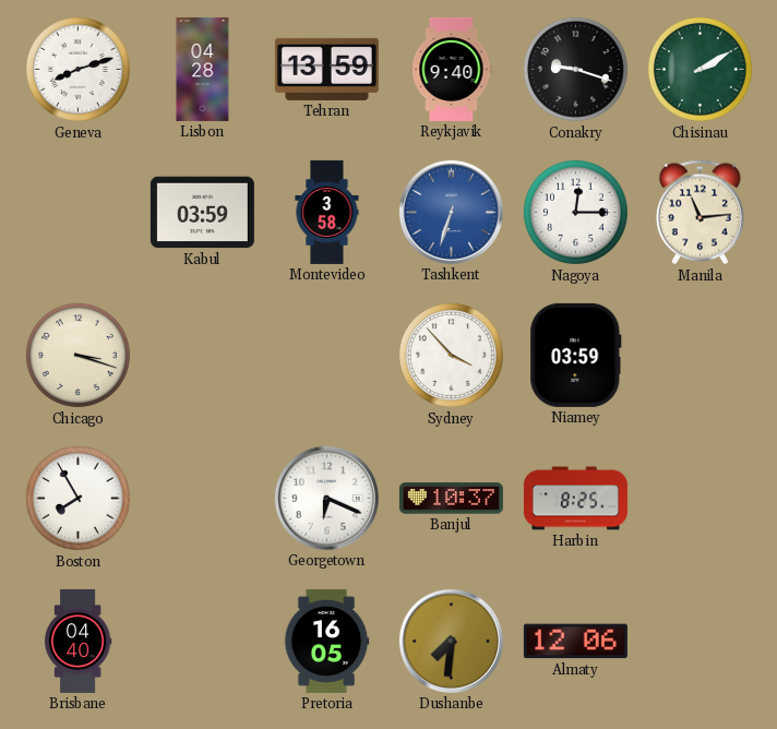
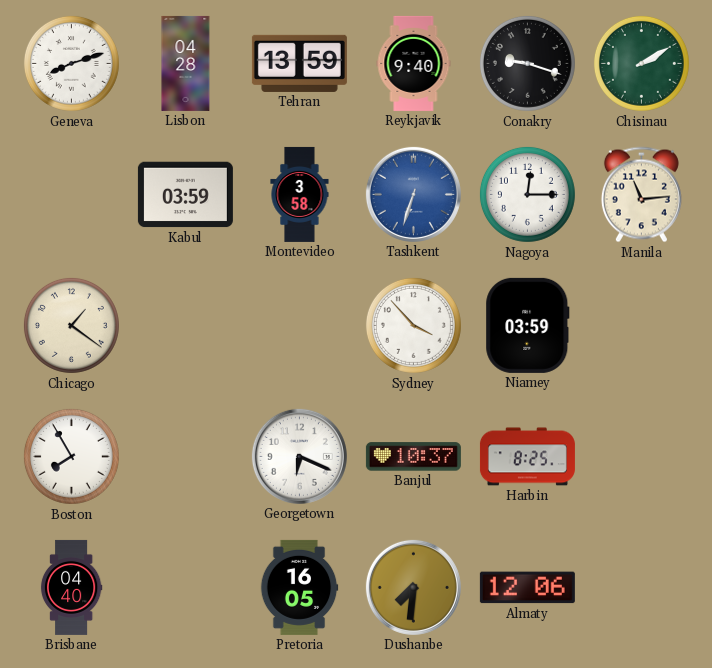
Chicago: 3:18 -> 1:21
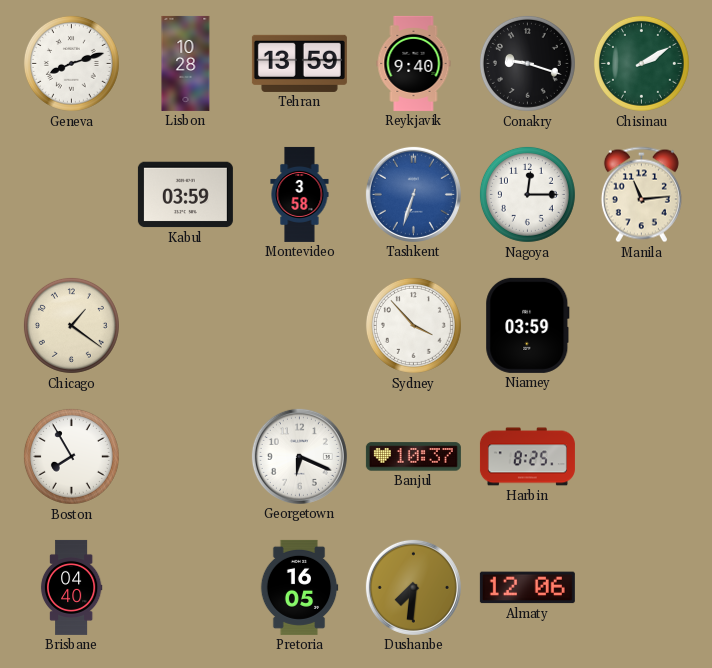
Lisbon: 04:28 -> 10:28
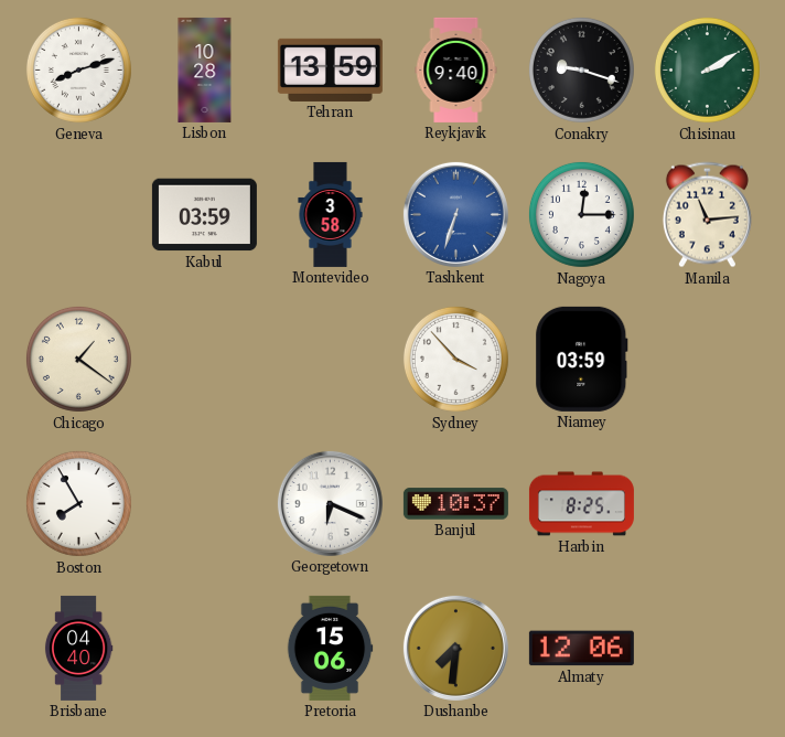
Pretoria: 16:05 -> 15:06
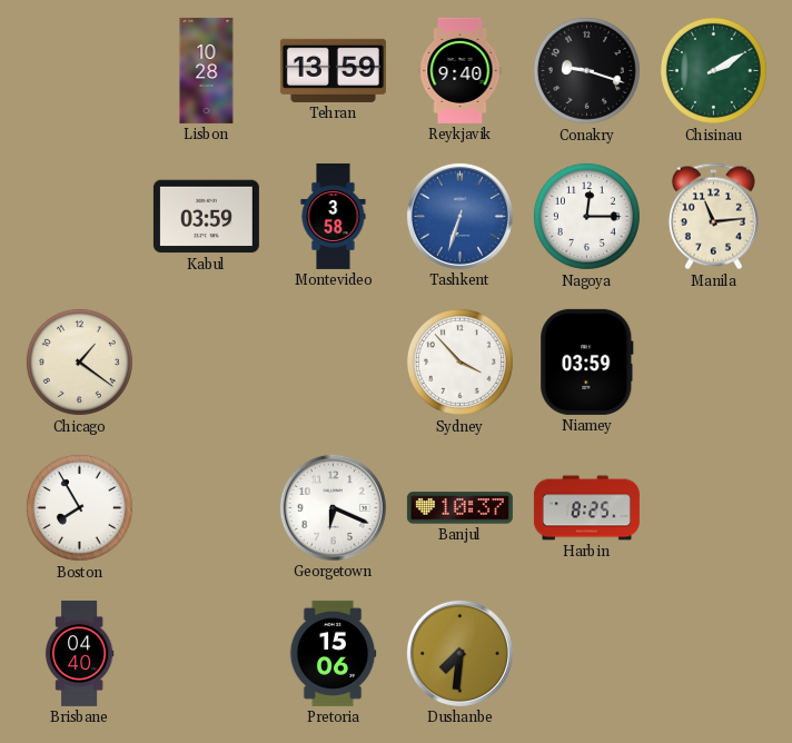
Geneva: 8:12 -> none
Almaty: 12:06 -> none
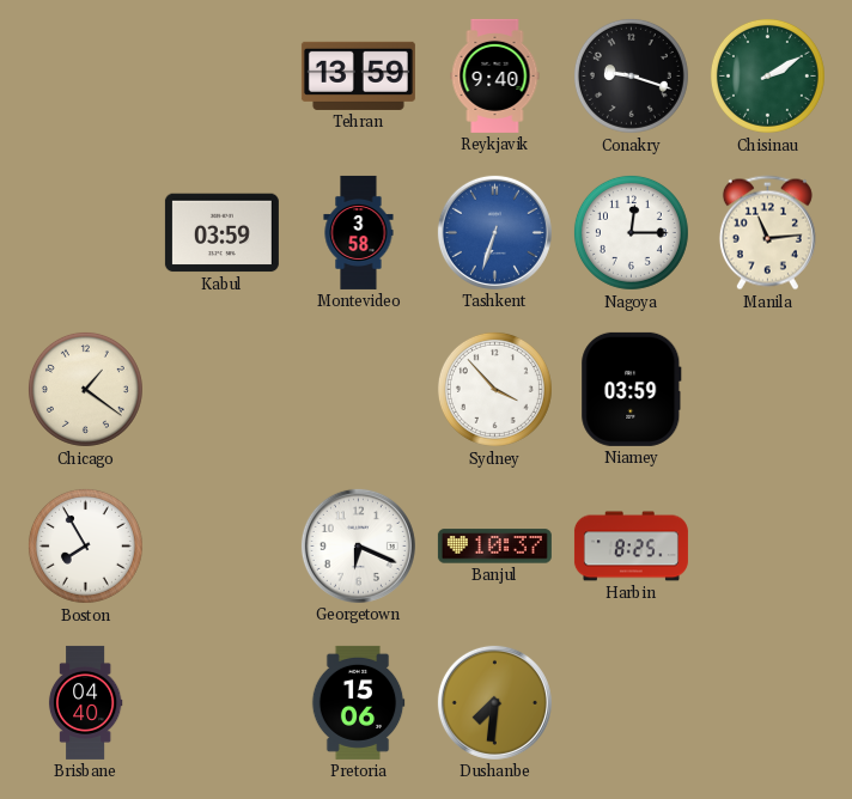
Lisbon: 10:28 -> none
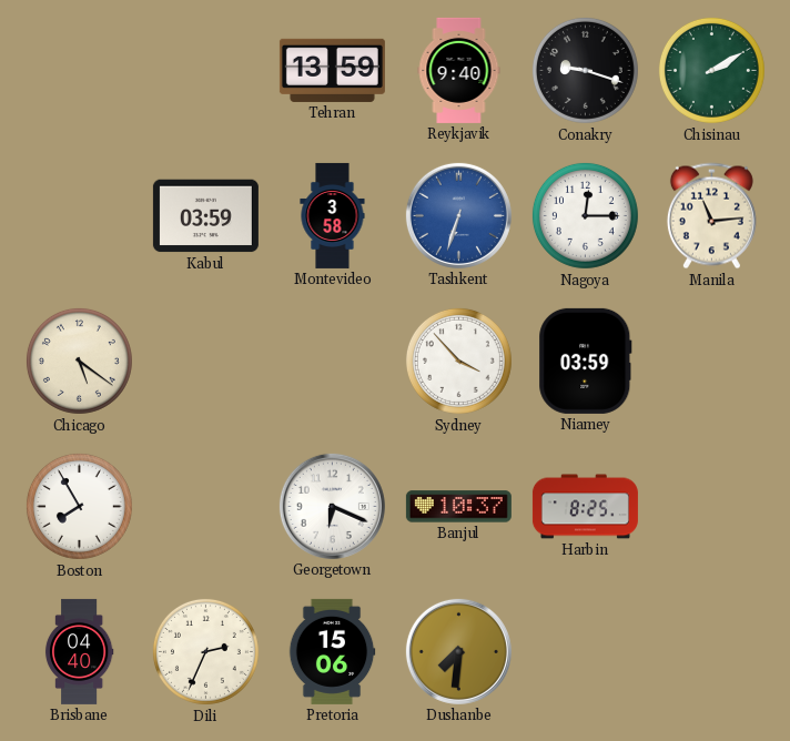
Chicago: 1:21 -> 5:21
Dili: none -> 2:34
